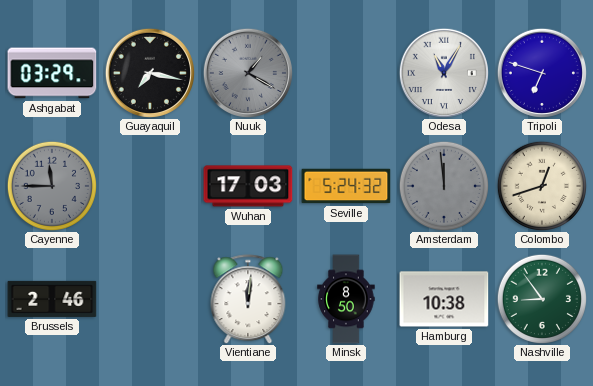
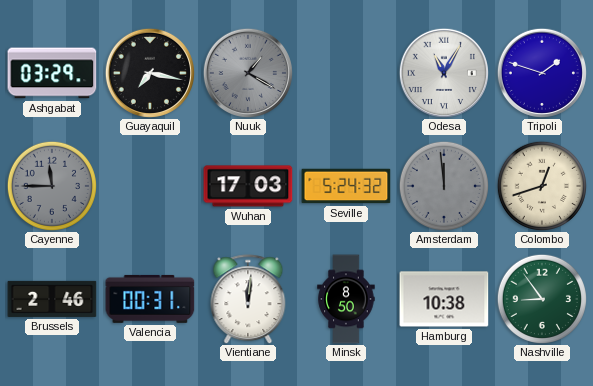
Tripoli: 6:48 -> 1:48
Valencia: none -> 00:31
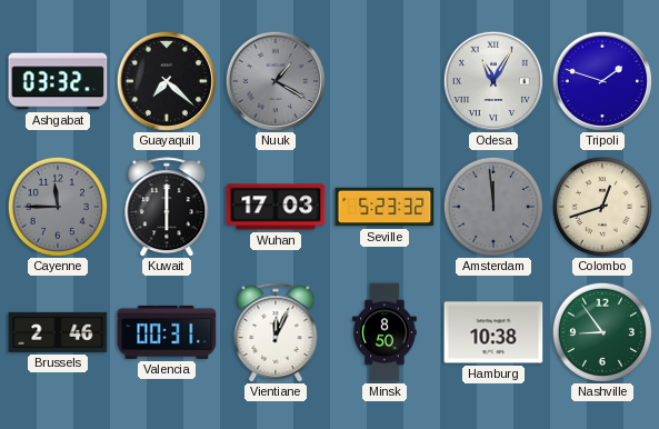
Ashgabat: 03:29 -> 03:32
Guayaquil: 7:17 -> 7:22
Kuwait: none -> 6:00
Seville: 5:24 -> 5:23
Vientiane: 12:01 -> 12:04
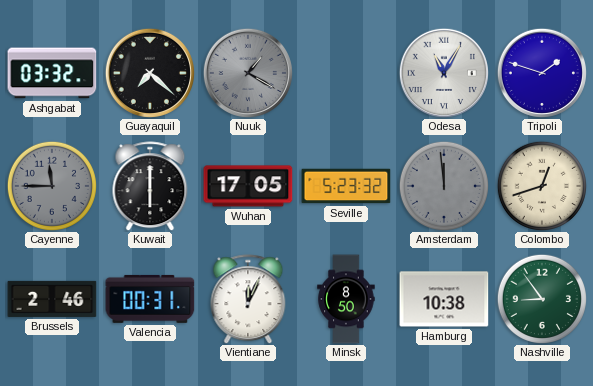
Wuhan: 17:03 -> 17:05
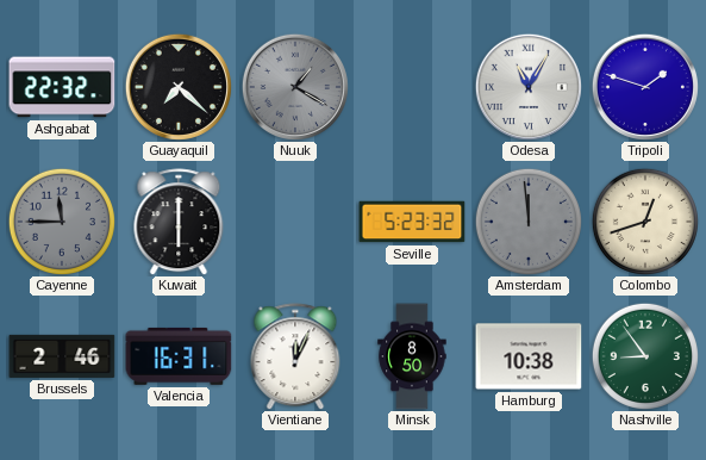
Ashgabat: 03:32 -> 22:32
Wuhan: 17:05 -> none
Valencia: 00:31 -> 16:31
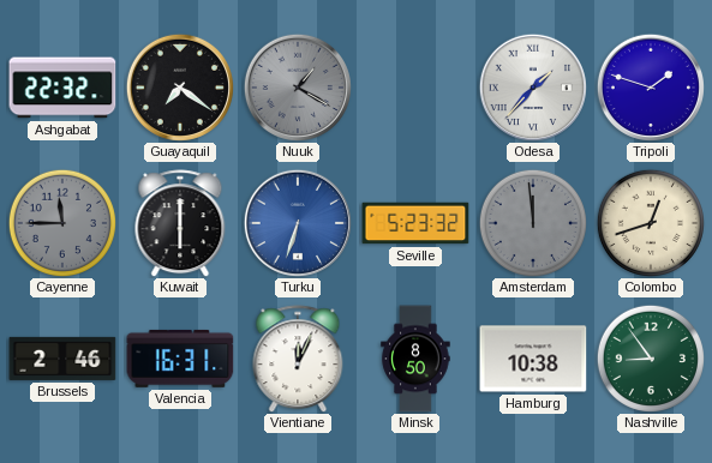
Guayaquil: 7:22 -> 7:21
Odesa: 11:05 -> 1:37
Turku: none -> 6:33
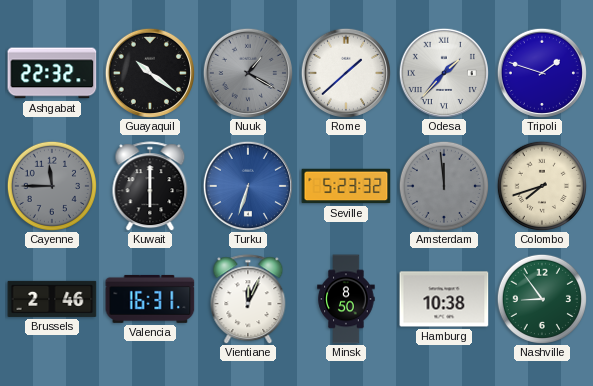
Guayaquil: 7:21 -> 10:21
Rome: none -> 1:38
Colombo: 12:42 -> 7:42
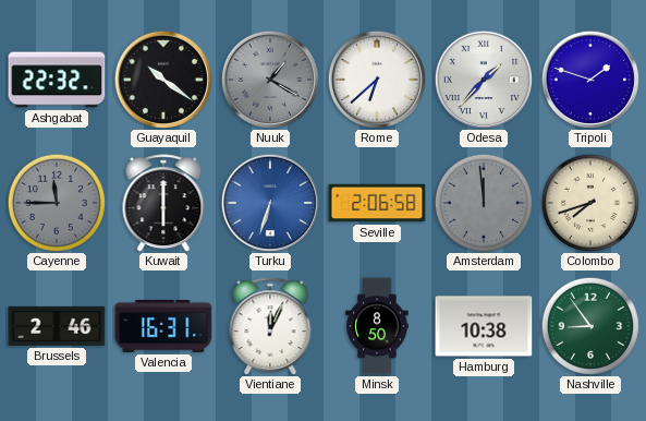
Rome: 1:38 -> 6:38
Seville: 5:23 -> 2:06
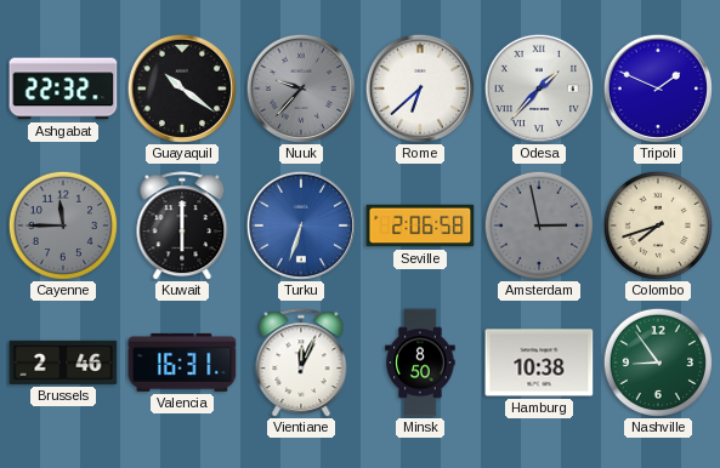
Nuuk: 1:20 -> 9:37
Tripoli: 1:48 -> 1:49
Amsterdam: 11:59 -> 2:58
